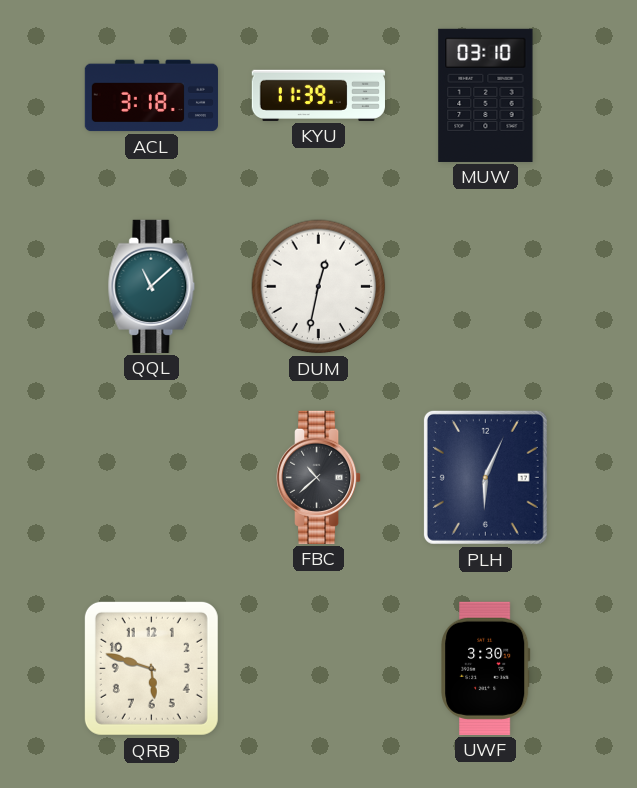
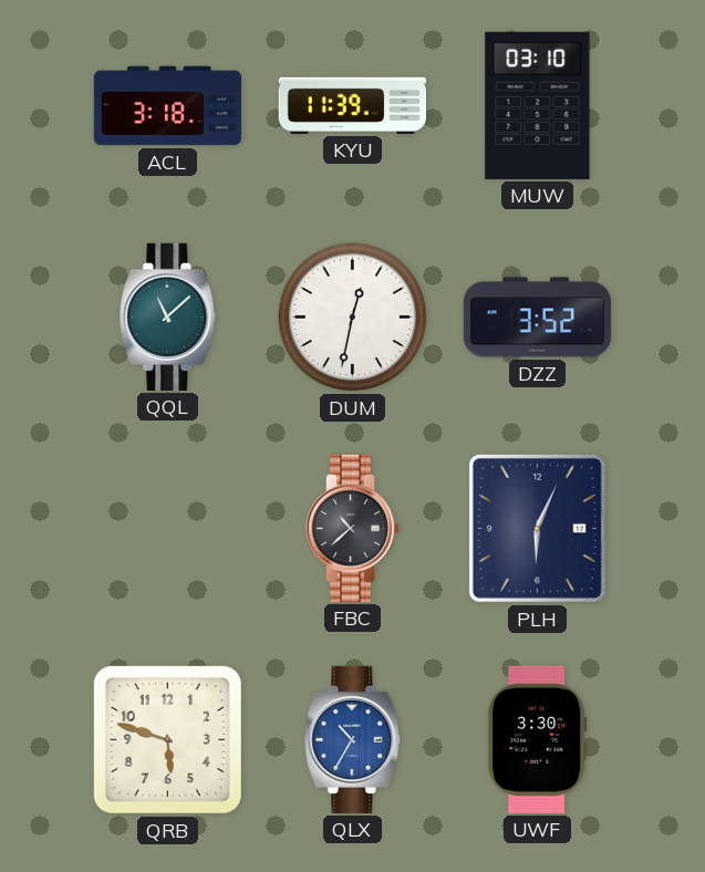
DZZ: none -> 3:52
QLX: none -> 10:35
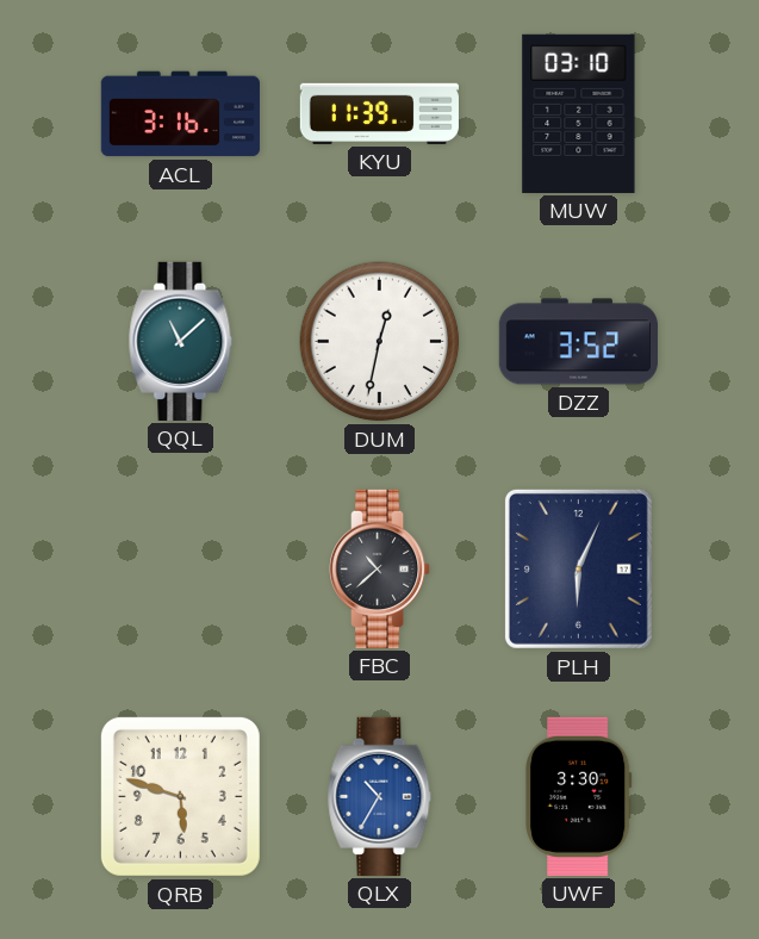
ACL: 3:18 -> 3:16
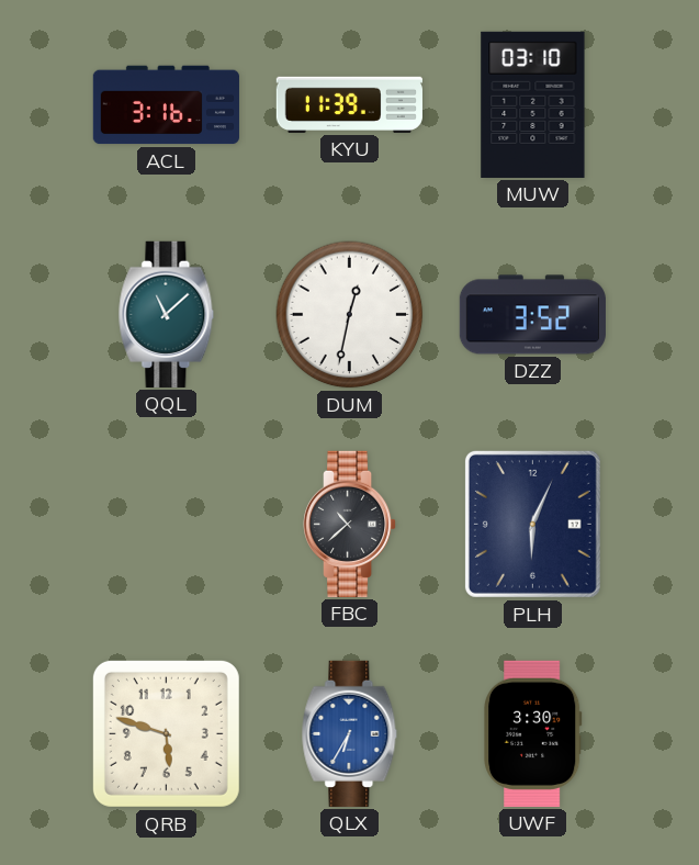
QLX: 10:35 -> 6:35
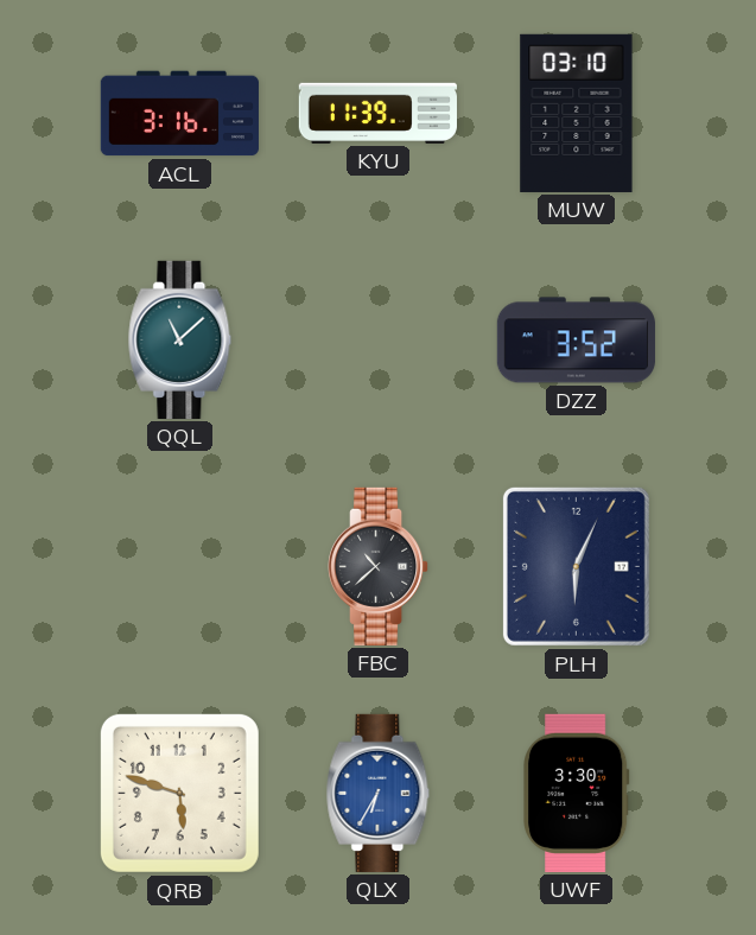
DUM: 12:32 -> none
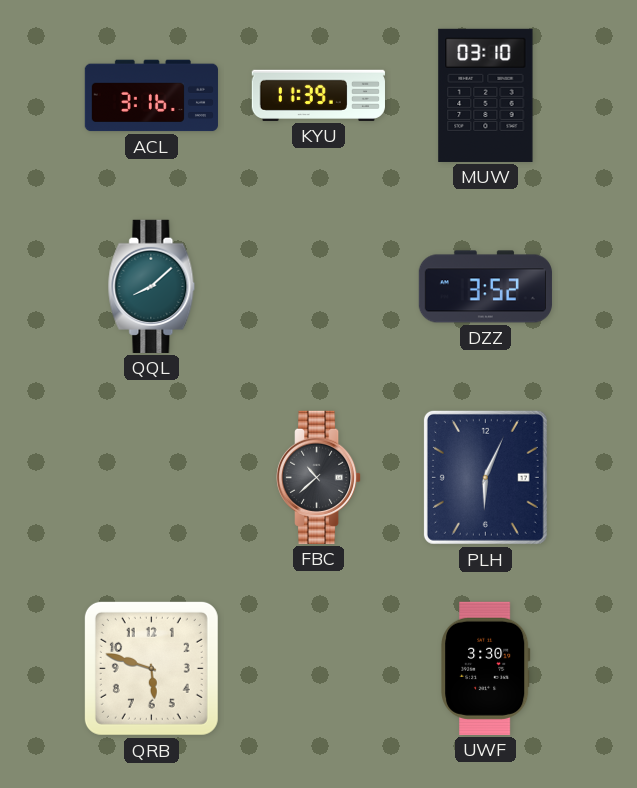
QQL: 11:08 -> 8:08
QLX: 6:35 -> none
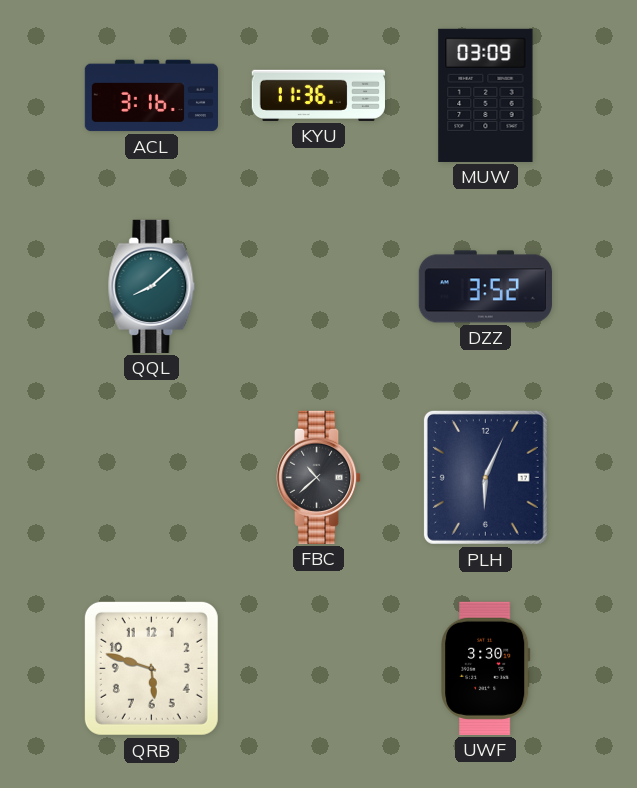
KYU: 11:39 -> 11:36
MUW: 03:10 -> 03:09
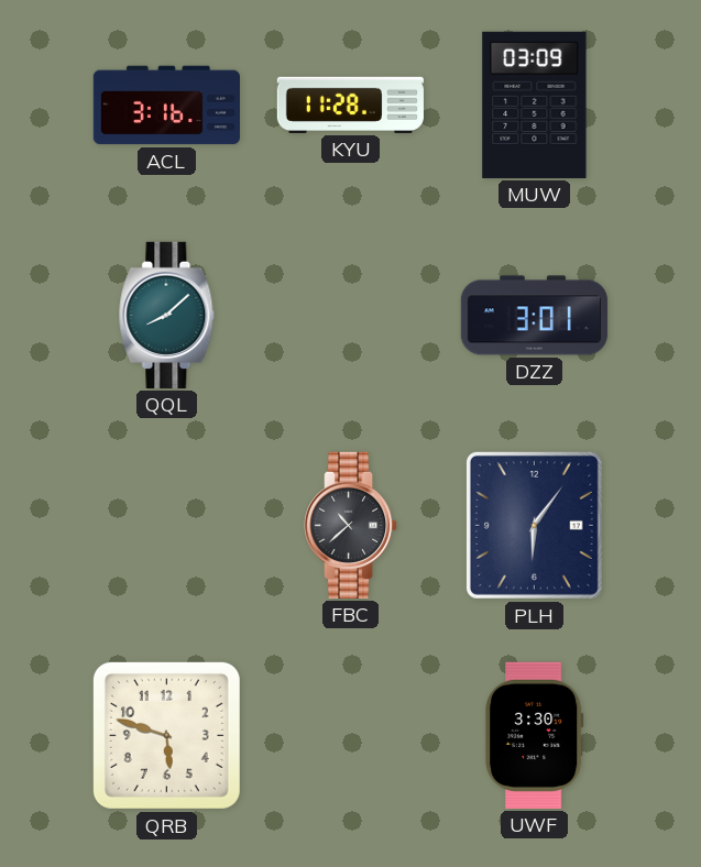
KYU: 11:36 -> 11:28
DZZ: 3:52 -> 3:01
PLH: 6:04 -> 6:06
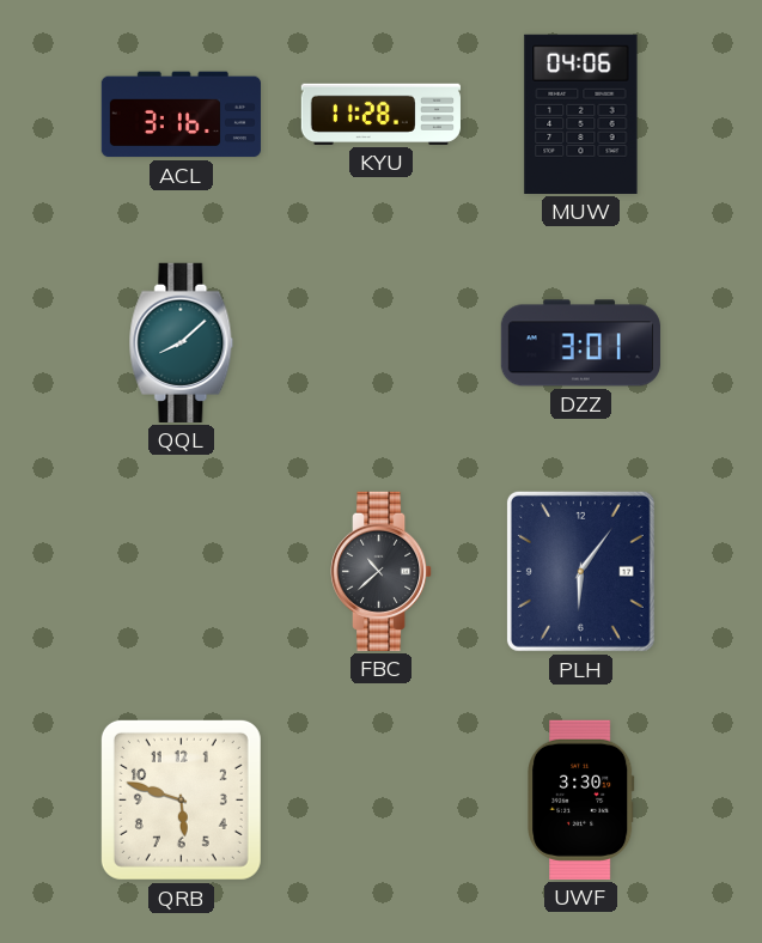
MUW: 03:09 -> 04:06
